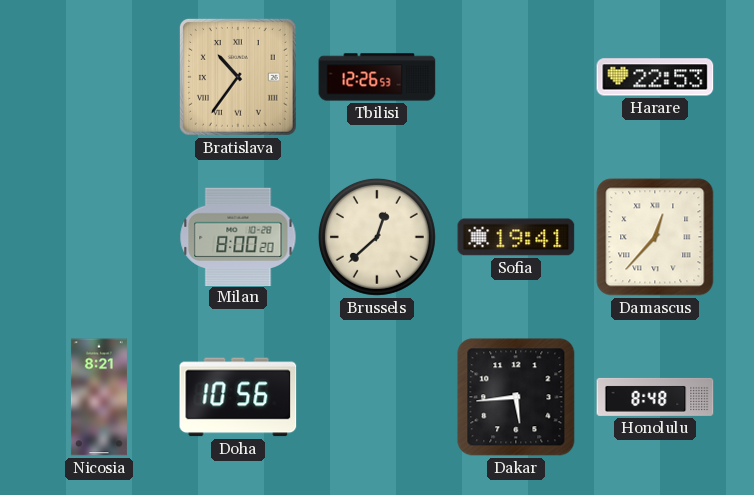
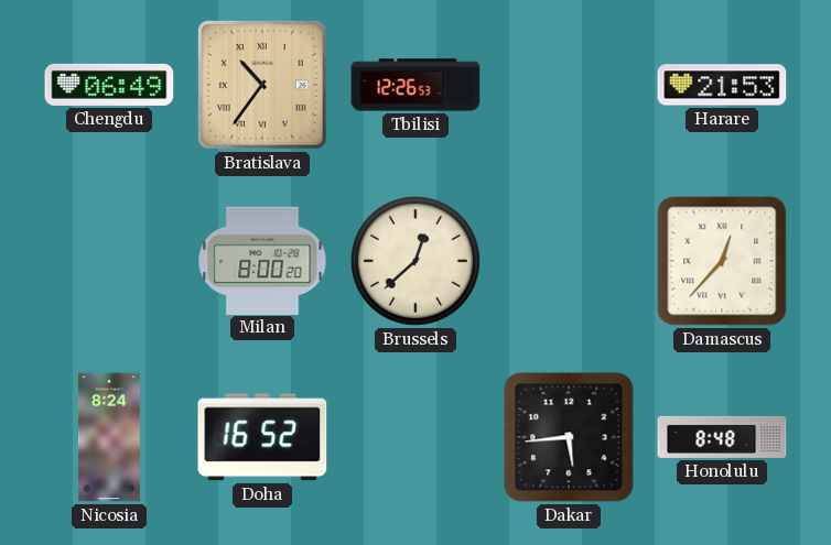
Chengdu: none -> 06:49
Harare: 22:53 -> 21:53
Sofia: 19:41 -> none
Nicosia: 8:21 -> 8:24
Doha: 10:56 -> 16:52
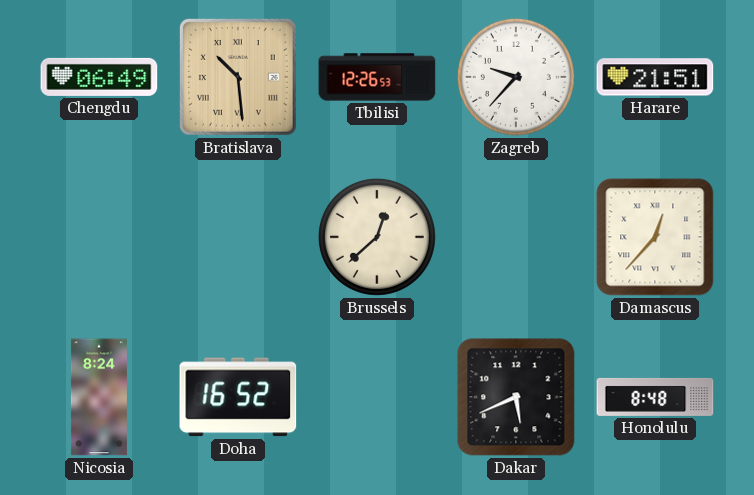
Bratislava: 10:36 -> 10:29
Zagreb: none -> 9:37
Harare: 21:53 -> 21:51
Milan: 8:00 -> none
Dakar: 5:44 -> 5:41
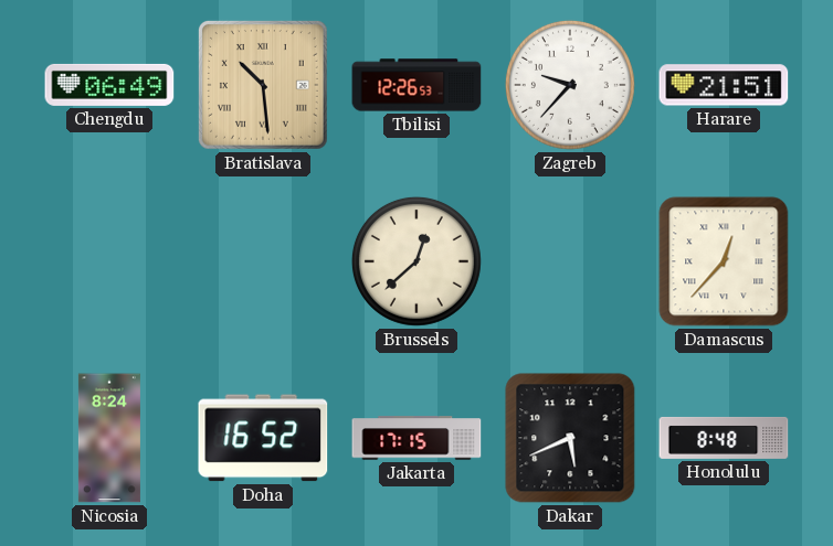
Jakarta: none -> 17:15
